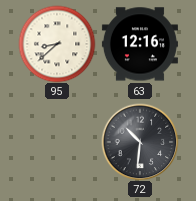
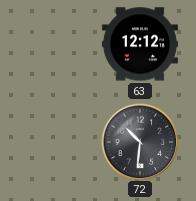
95: 8:38 -> none
63: 12:16 -> 12:12
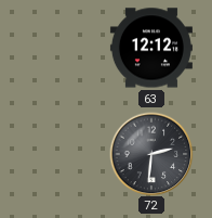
72: 10:31 -> 2:31
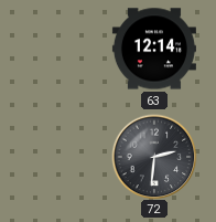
63: 12:12 -> 12:14
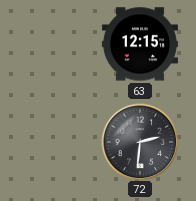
63: 12:14 -> 12:15
